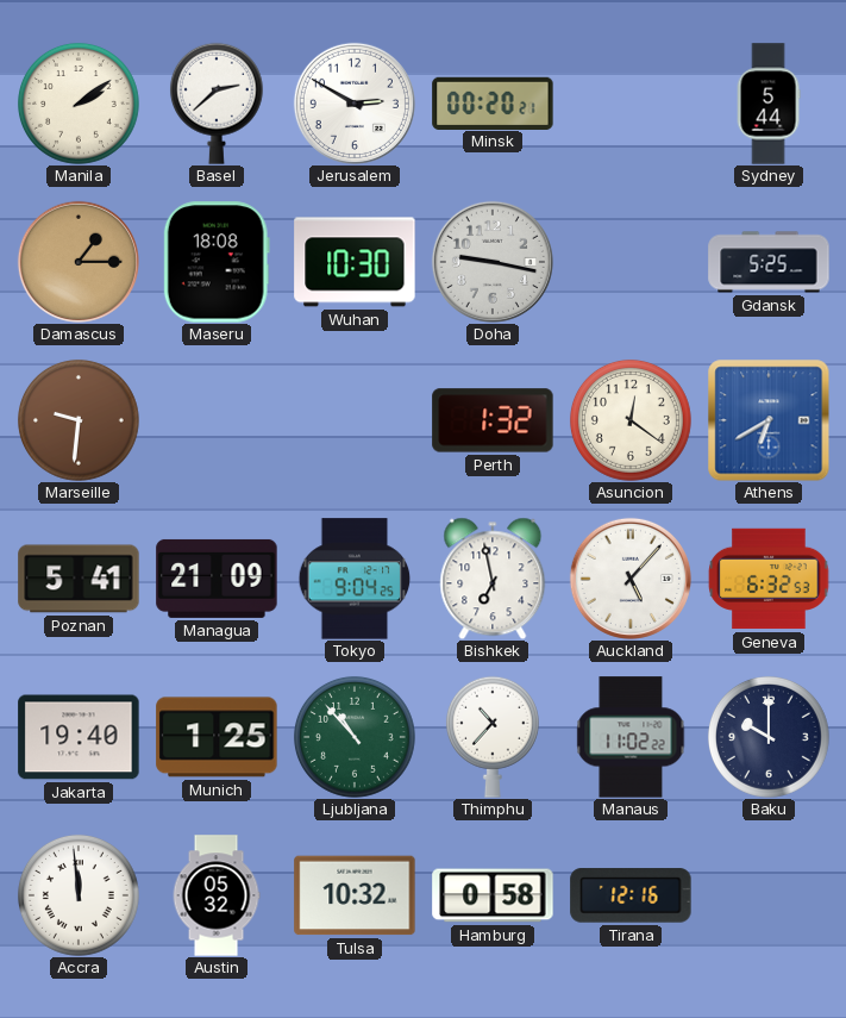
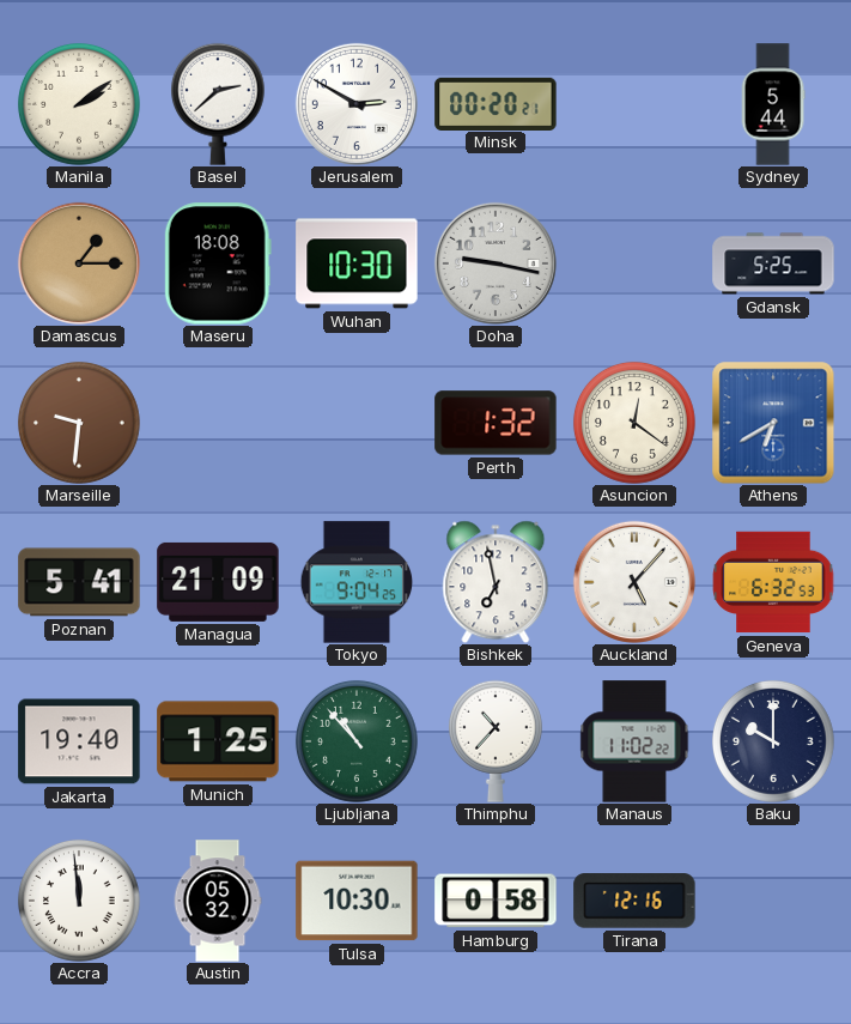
Tulsa: 10:32 -> 10:30
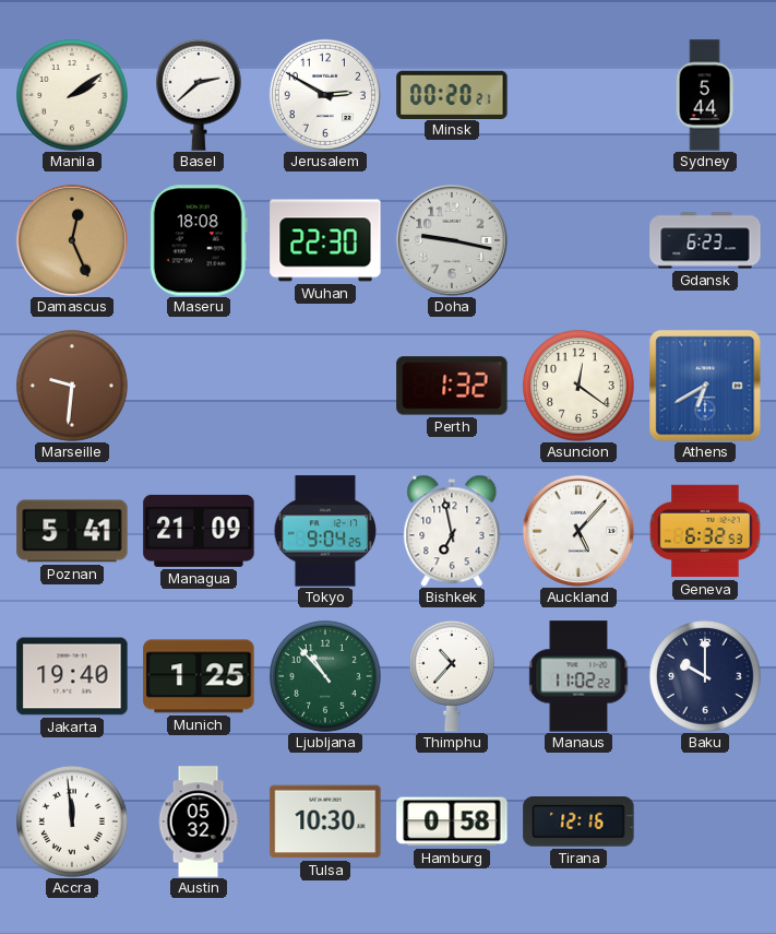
Damascus: 1:15 -> 12:26
Wuhan: 10:30 -> 22:30
Gdansk: 5:25 -> 6:23
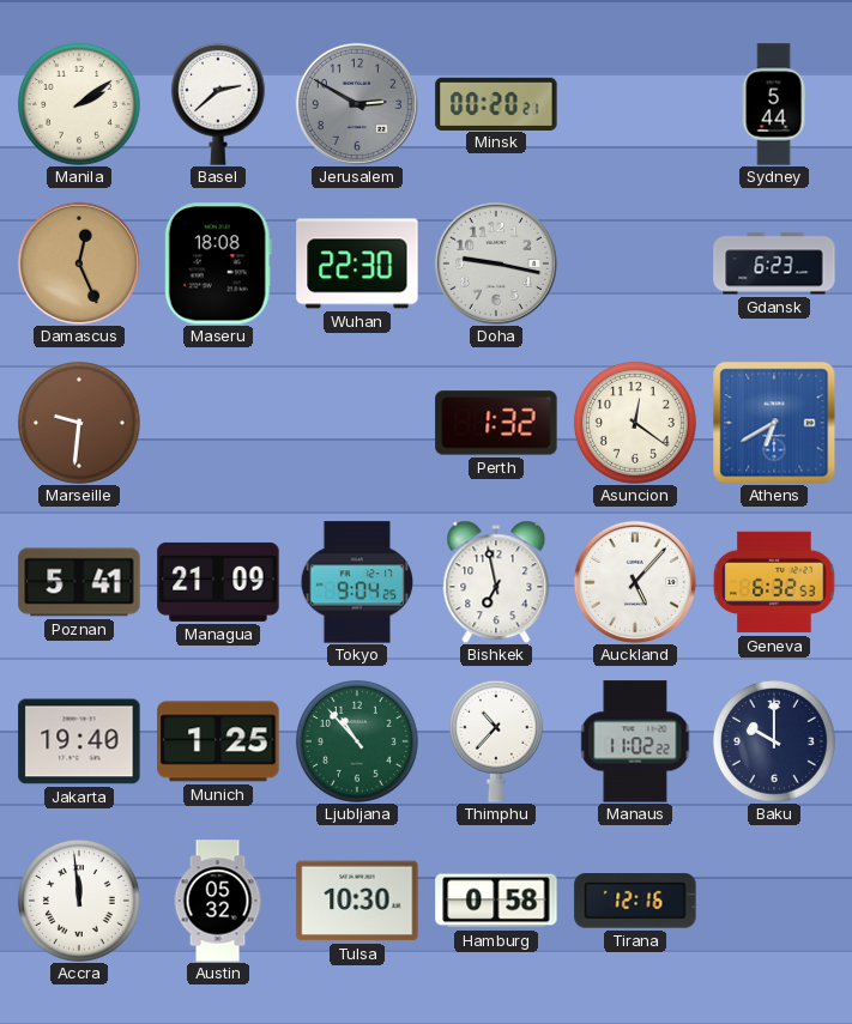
Jerusalem dial: white -> grey
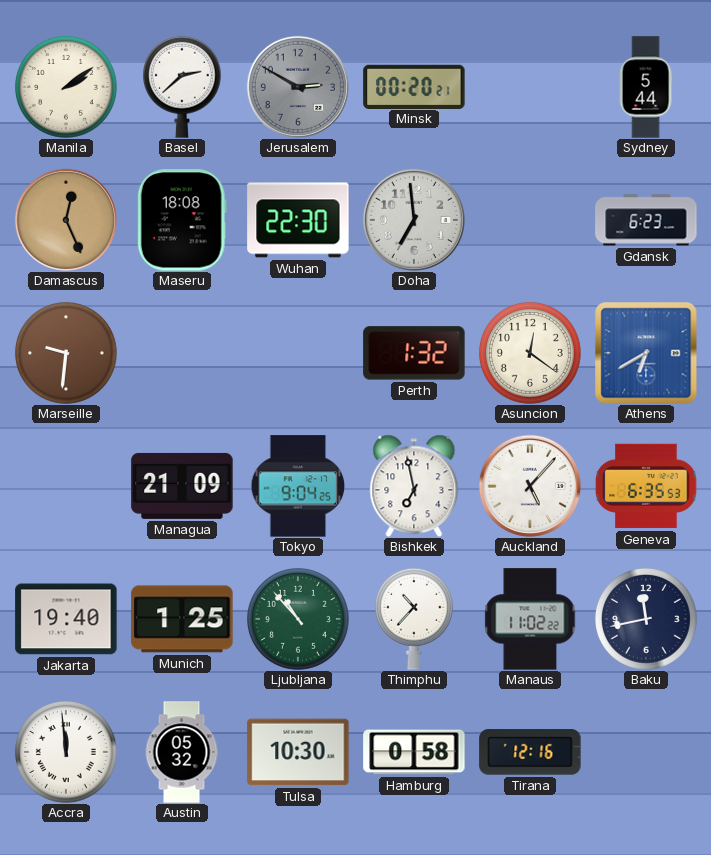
Doha: 9:17 -> 6:59
Poznan: 5:41 -> none
Geneva: 6:32 -> 6:35
Baku: 10:00 -> 11:43
